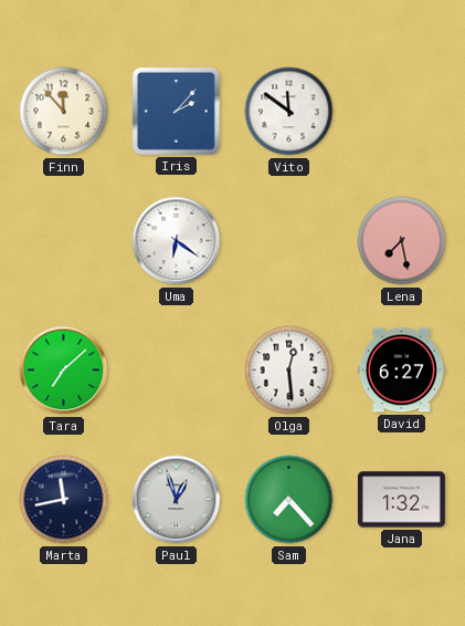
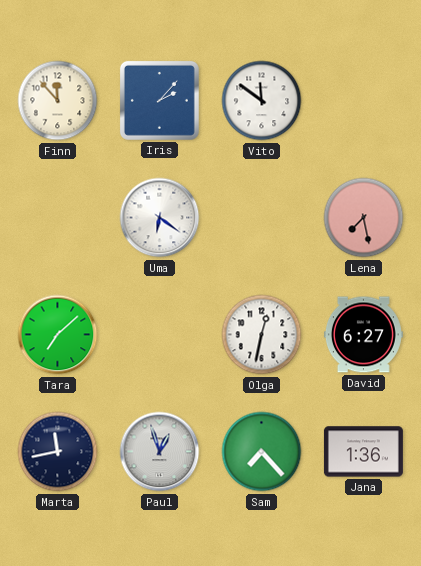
Olga: 12:29 -> 12:32
Jana: 1:32 -> 1:36
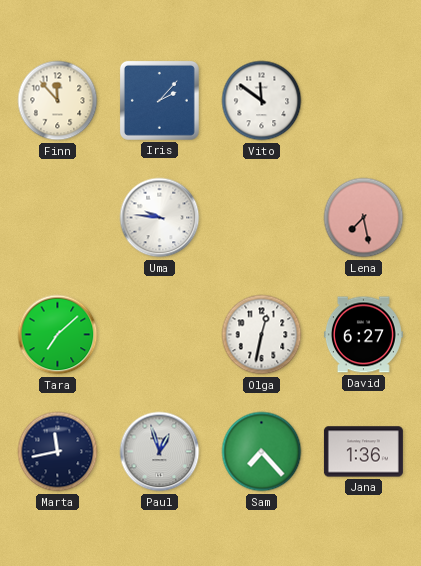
Uma: 6:21 -> 9:46
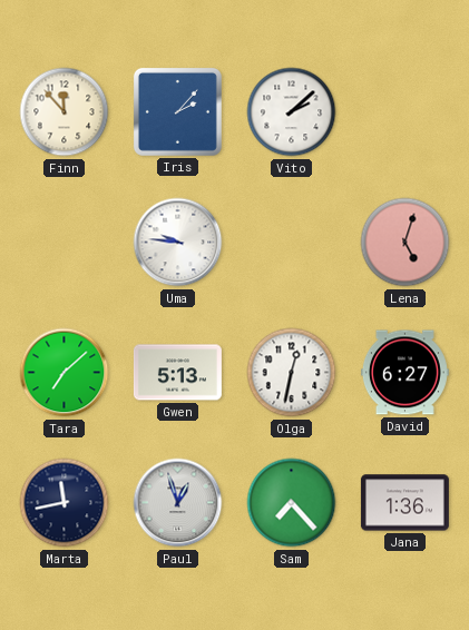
Vito: 11:51 -> 2:08
Lena: 7:28 -> 5:03
Gwen: none -> 5:13
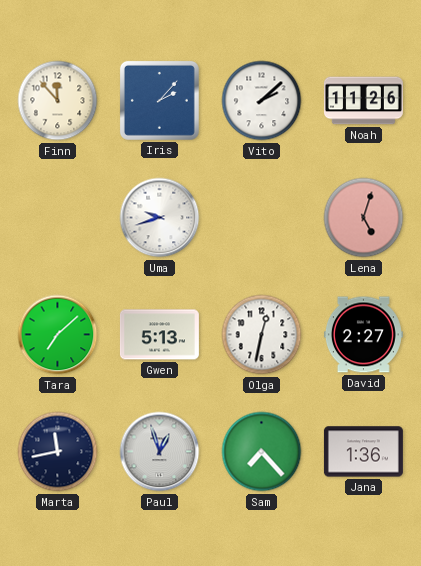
Noah: none -> 11:26
Uma: 9:46 -> 9:42
David: 6:27 -> 2:27
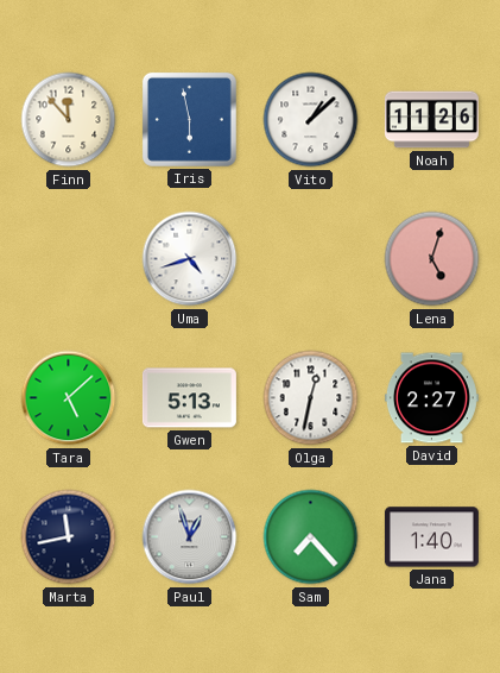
Iris: 2:07 -> 5:58
Vito: 2:08 -> 1:08
Uma: 9:42 -> 4:42
Tara: 7:08 -> 5:08
Jana: 1:36 -> 1:40
